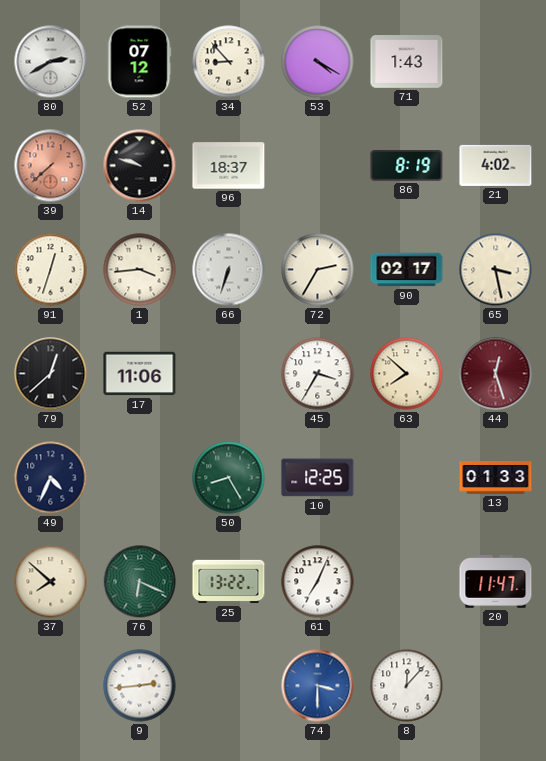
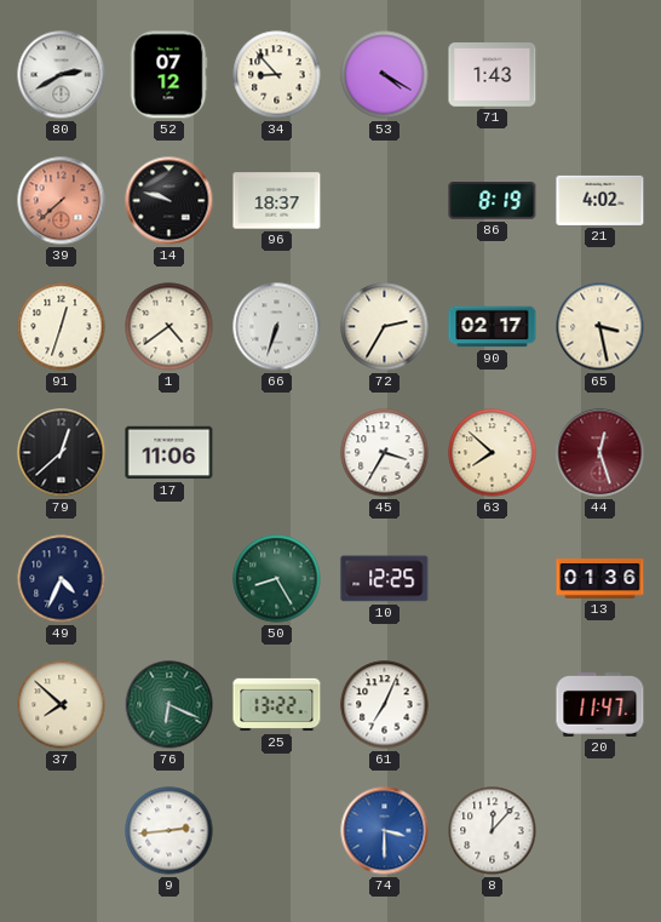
1: 3:44 -> 4:39
13: 01:33 -> 01:36
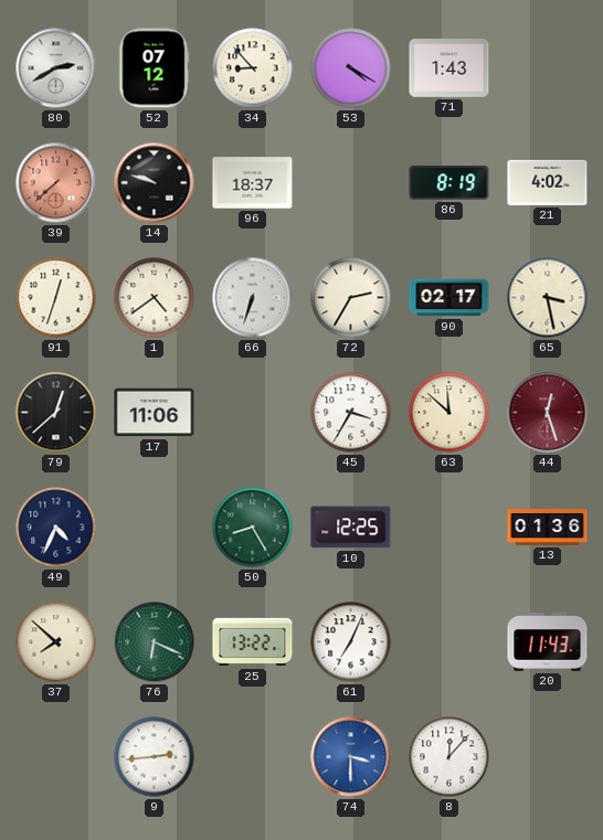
63: 7:52 -> 11:52
20: 11:47 -> 11:43
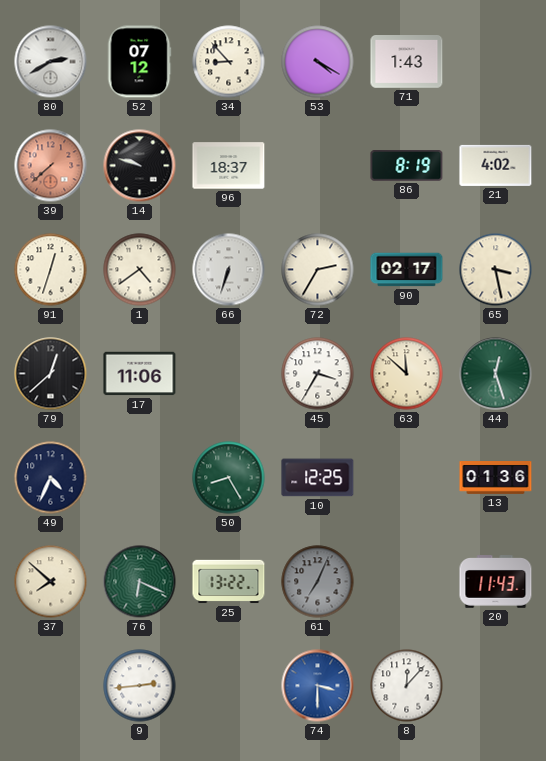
44 dial: burgundy -> green
61 dial: white -> grey
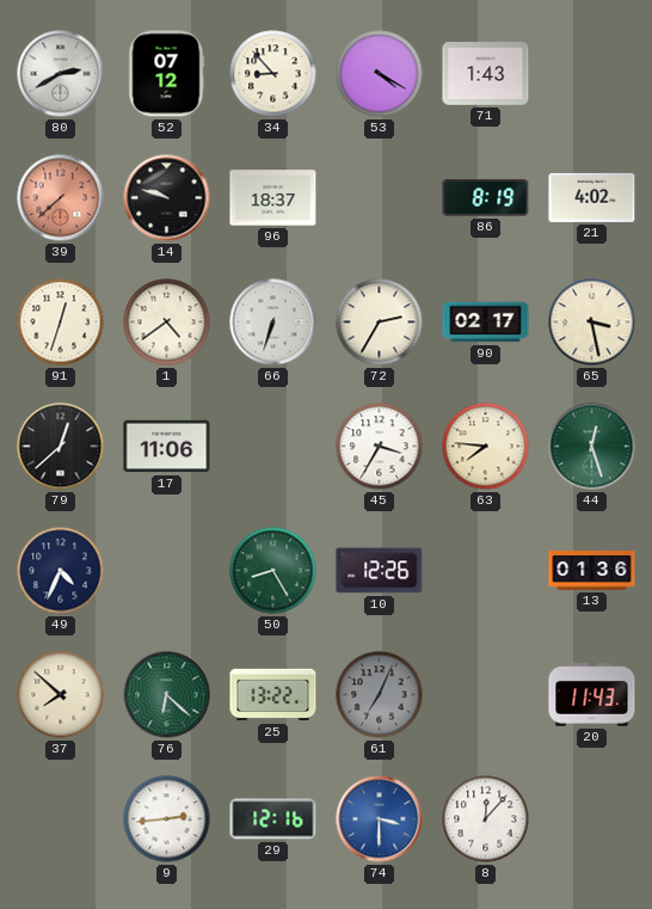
63: 11:52 -> 7:46
10: 12:25 -> 12:26
76: 6:19 -> 6:22
29: none -> 12:16
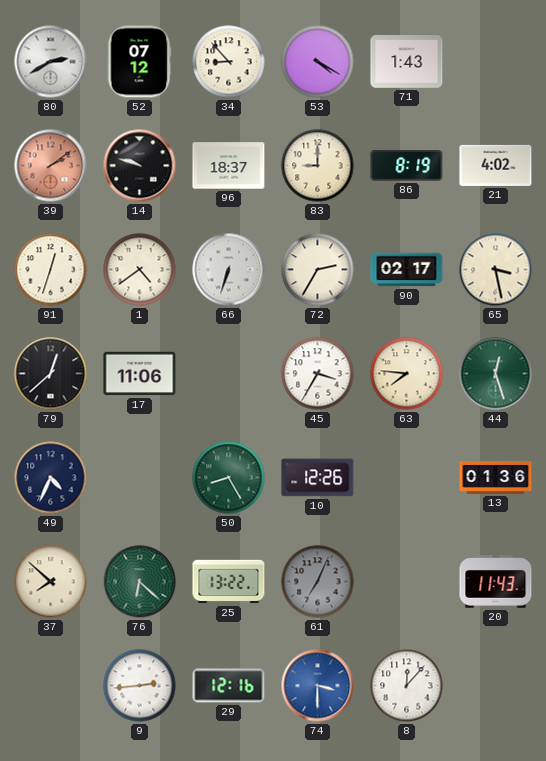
39: 7:38 -> 2:09
83: none -> 9:00
